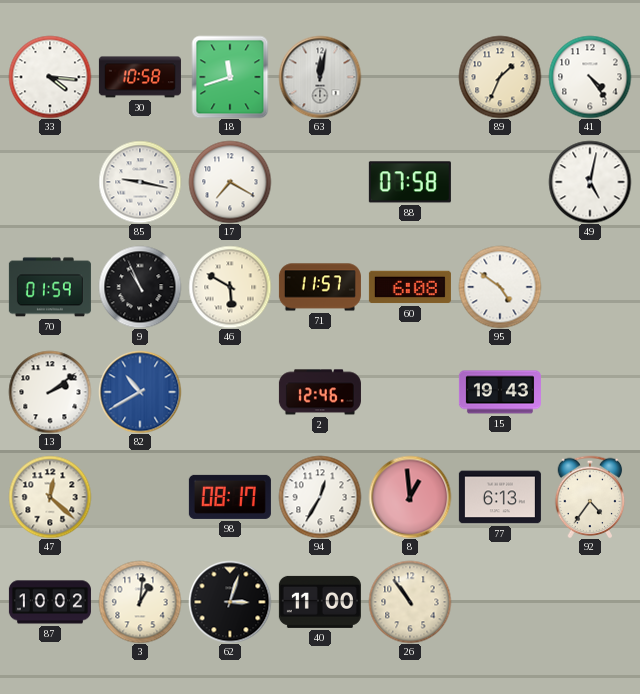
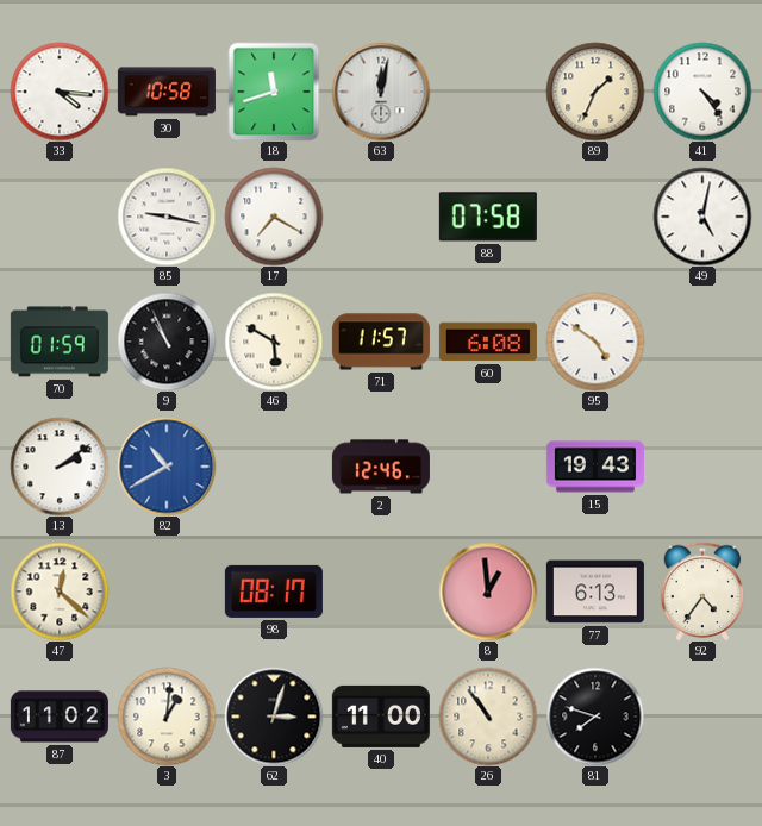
94: 12:35 -> none
87: 10:02 -> 11:02
81: none -> 7:48
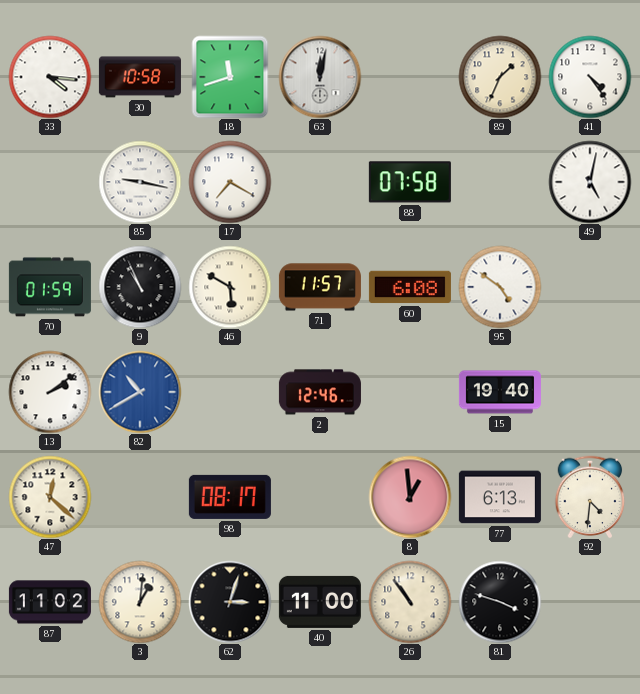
15: 19:43 -> 19:40
92: 4:36 -> 4:31
81: 7:48 -> 3:48
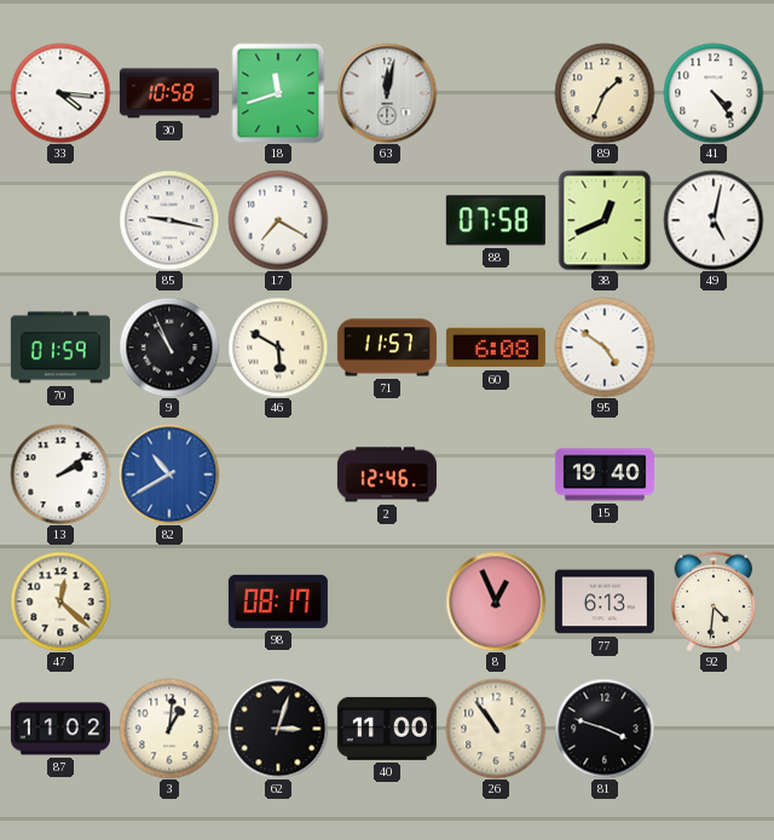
38: none -> 12:41
8: 12:59 -> 12:56
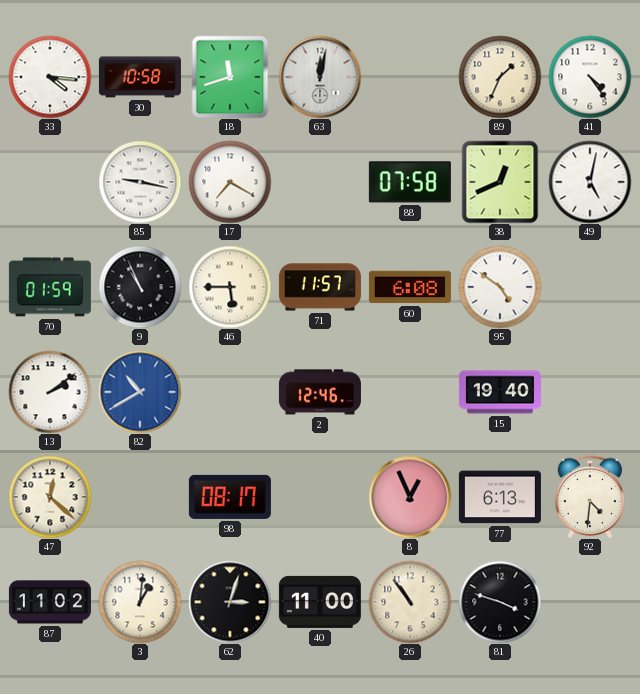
46: 5:50 -> 5:45
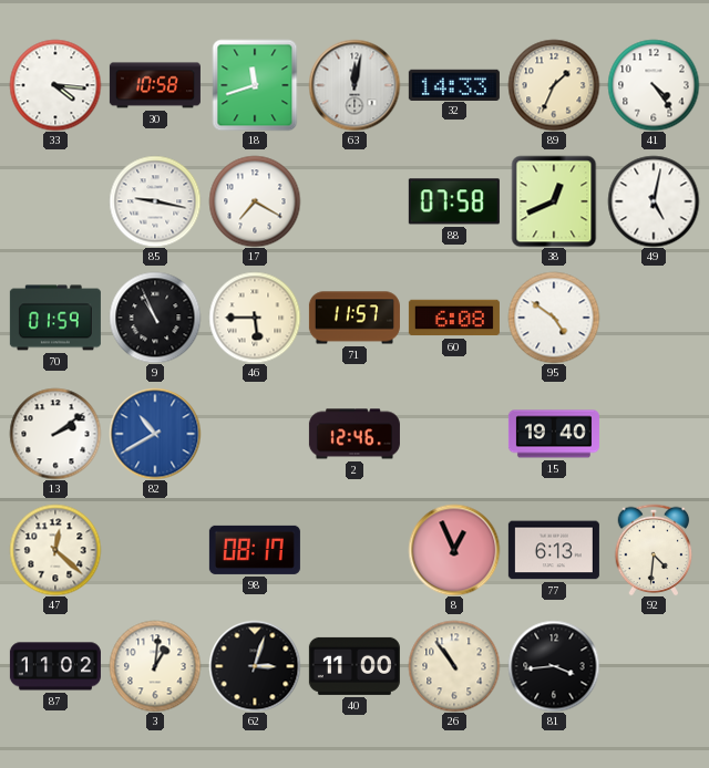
32: none -> 14:33
81: 3:48 -> 3:44
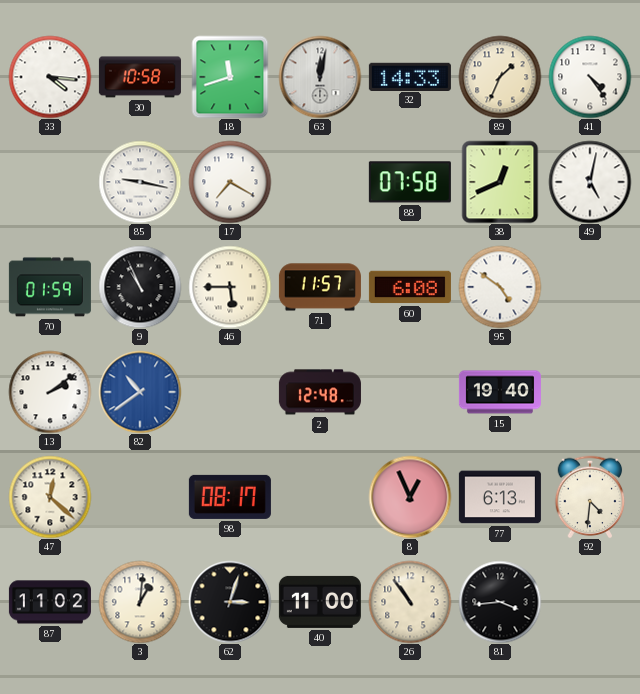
82: 10:40 -> 10:39
2: 12:46 -> 12:48
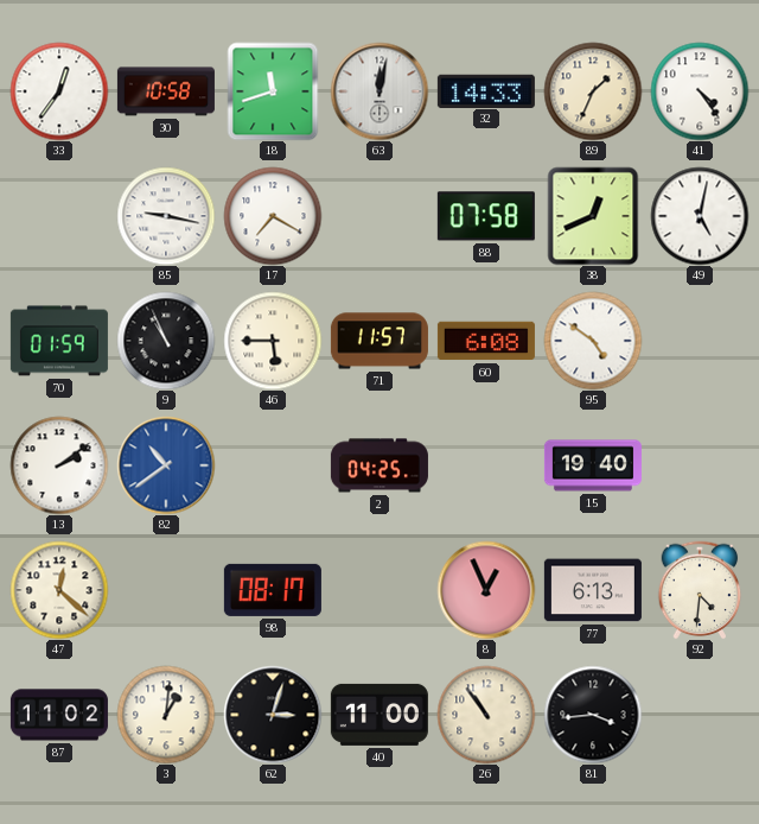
33: 4:16 -> 12:36
2: 12:48 -> 04:25
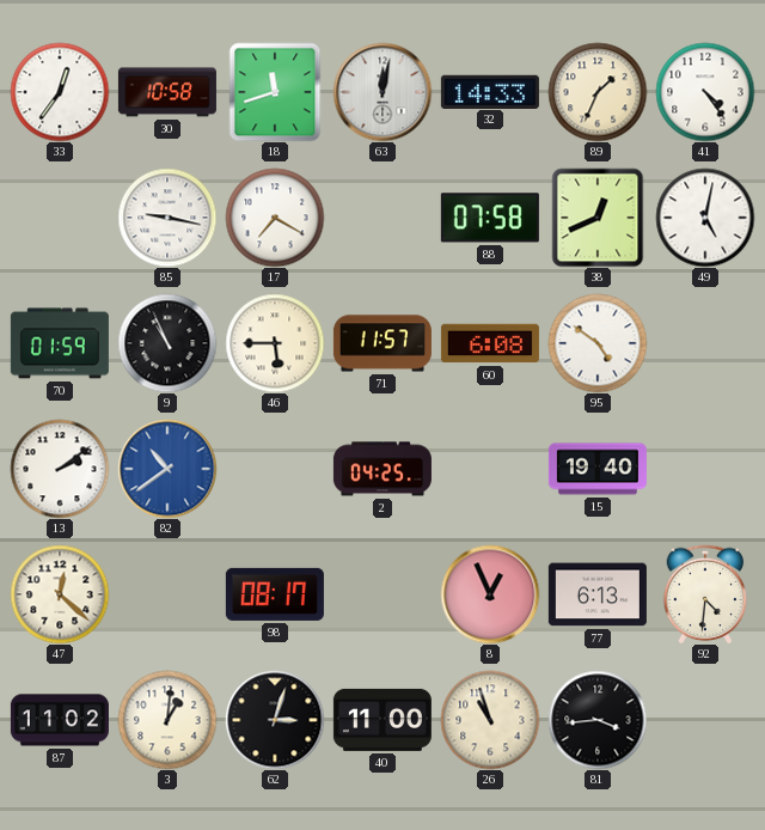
26: 10:54 -> 10:57
